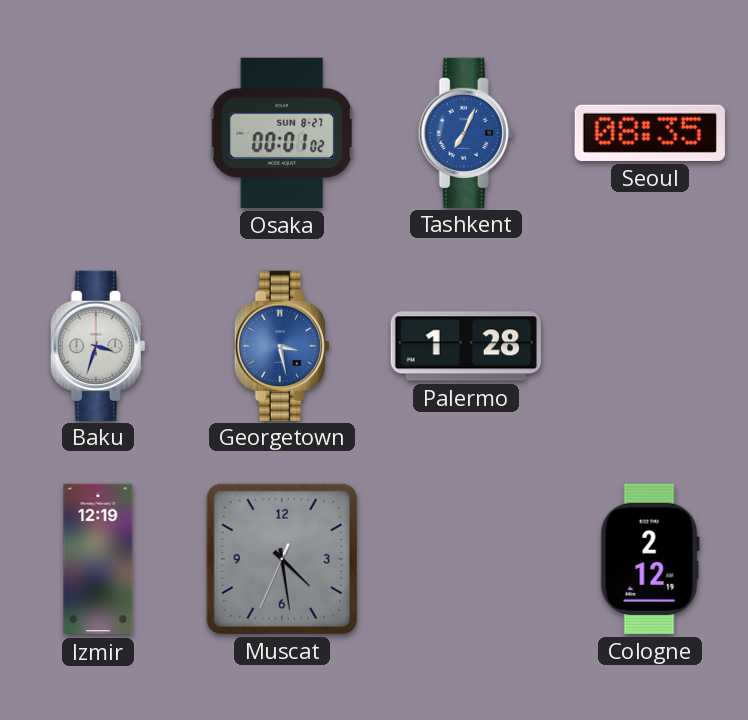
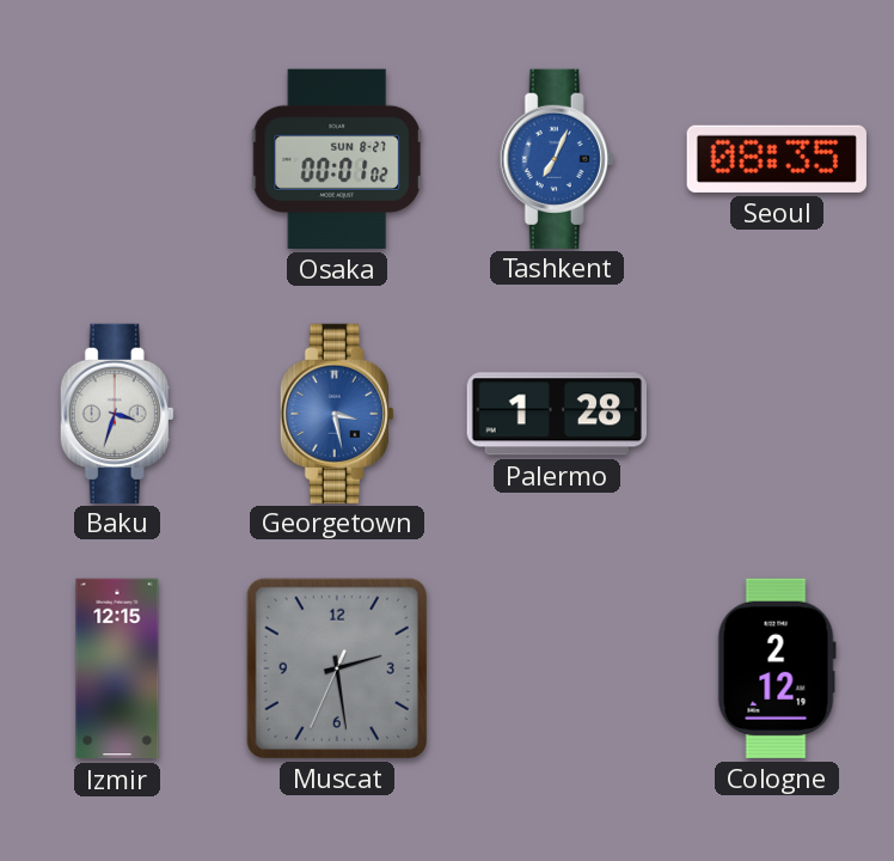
Izmir: 12:19 -> 12:15
Muscat: 4:28 -> 2:28
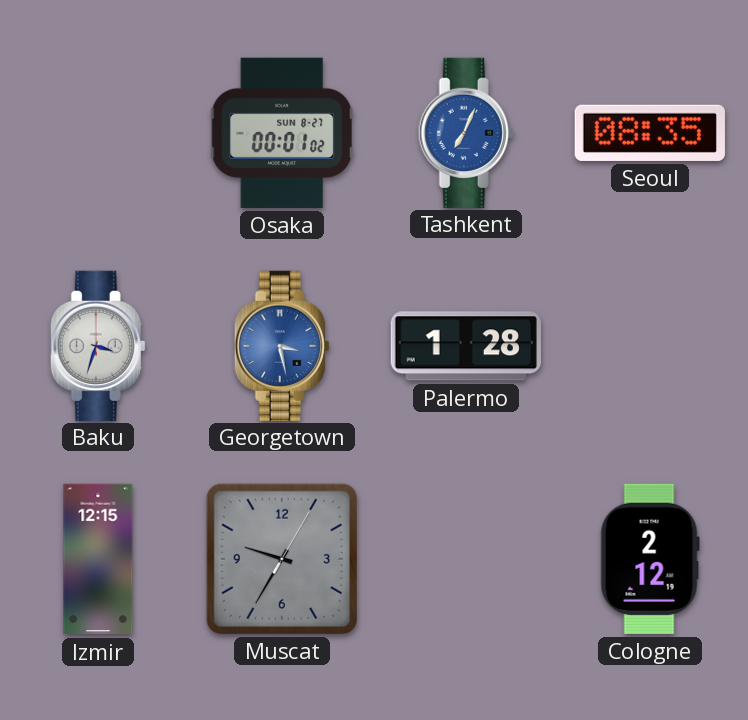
Muscat: 2:28 -> 9:35
